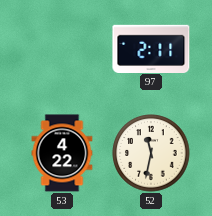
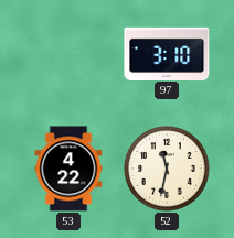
97: 2:11 -> 3:10
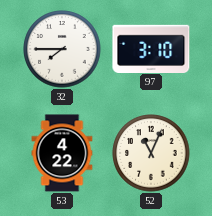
32: none -> 7:45
52: 11:32 -> 11:04
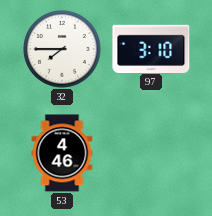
53: 4:22 -> 4:46
52: 11:04 -> none
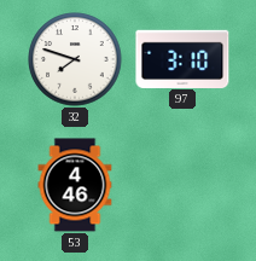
32: 7:45 -> 7:48
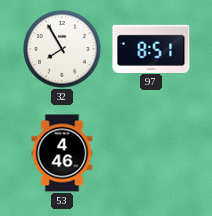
32: 7:48 -> 7:55
97: 3:10 -> 8:51
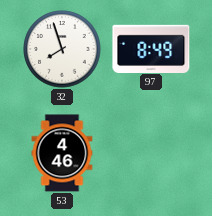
32: 7:55 -> 7:57
97: 8:51 -> 8:49
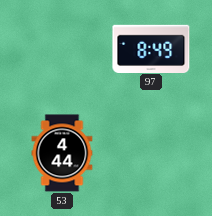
32: 7:57 -> none
53: 4:46 -> 4:44
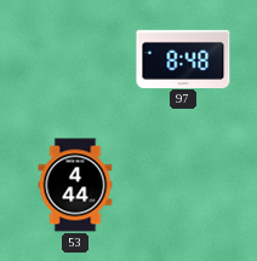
97: 8:49 -> 8:48
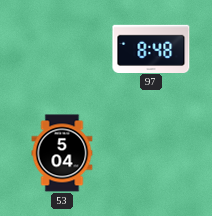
53: 4:44 -> 5:04
